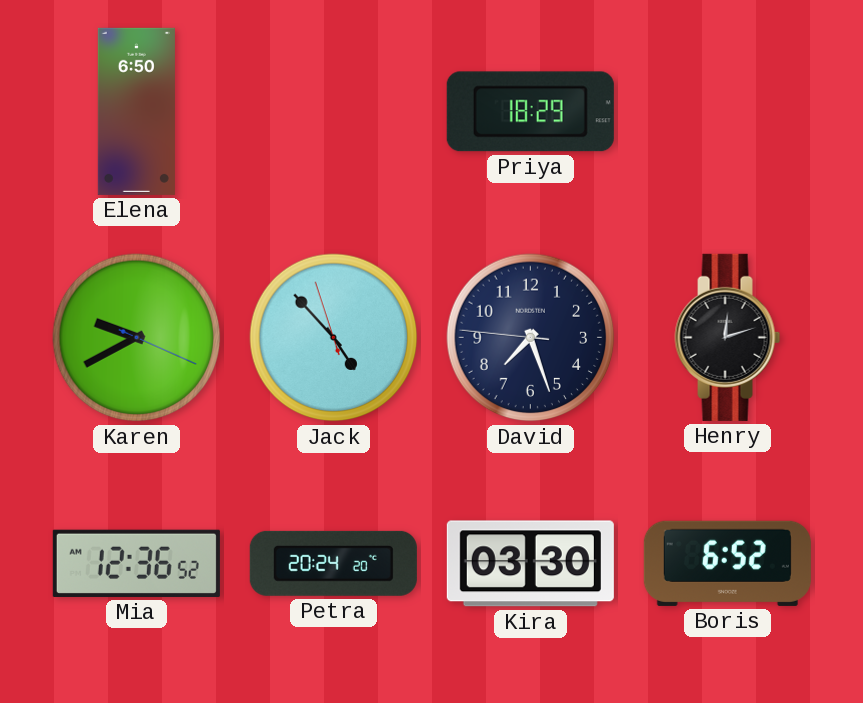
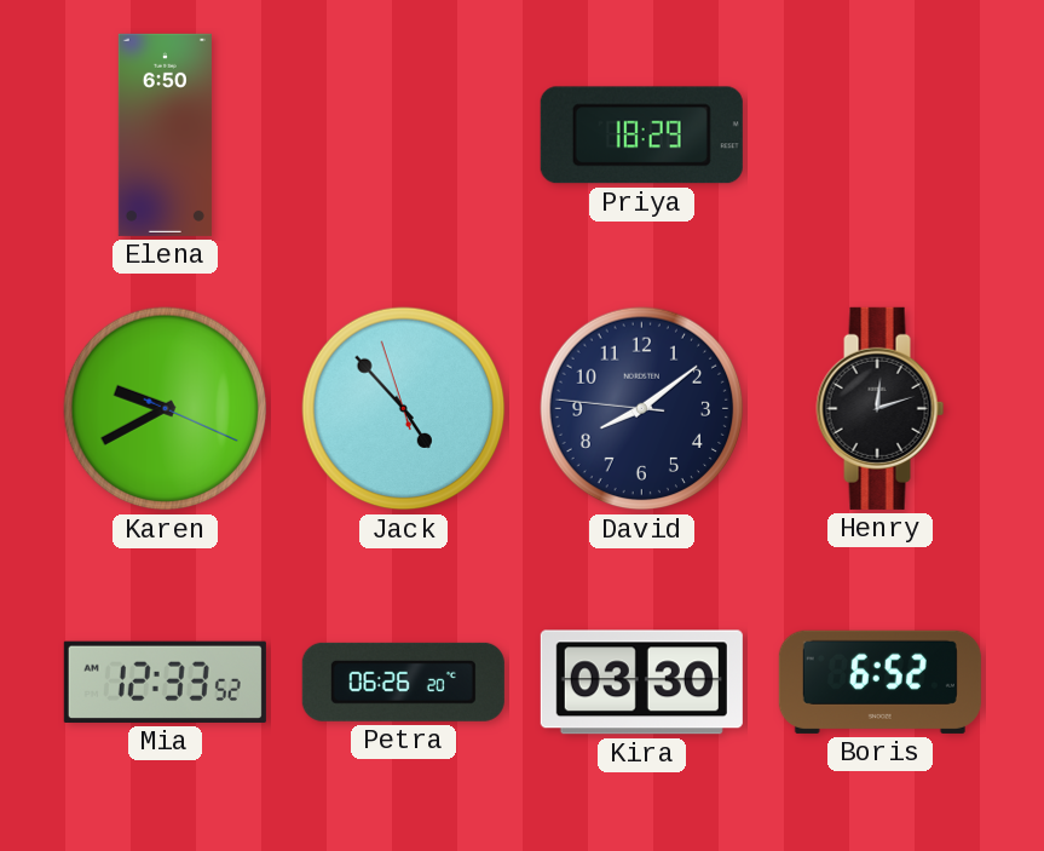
David: 7:26 -> 8:08
Mia: 12:36 -> 12:33
Petra: 20:24 -> 06:26
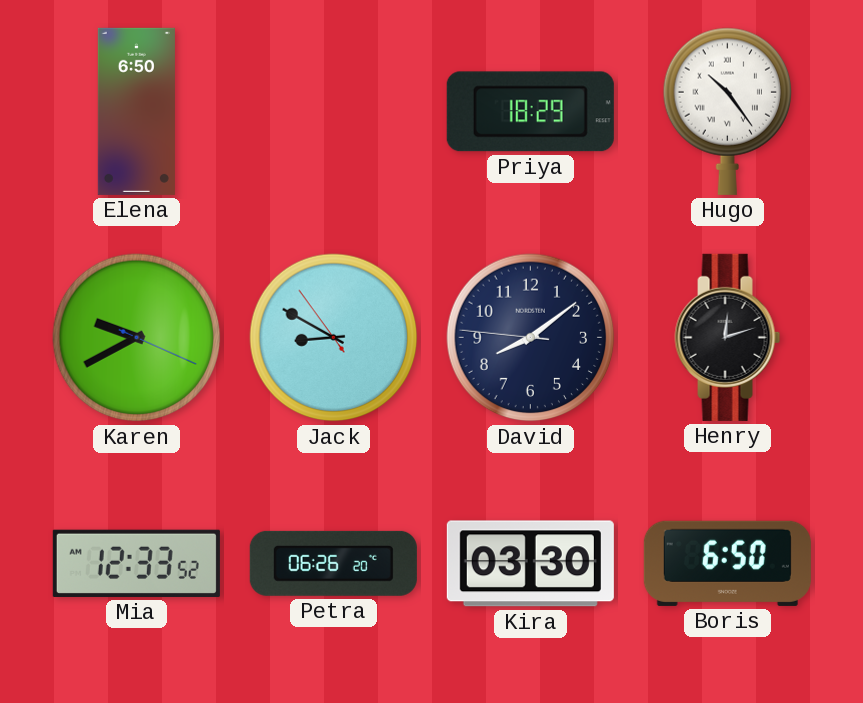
Hugo: none -> 10:24
Jack: 4:52 -> 8:49
Boris: 6:52 -> 6:50
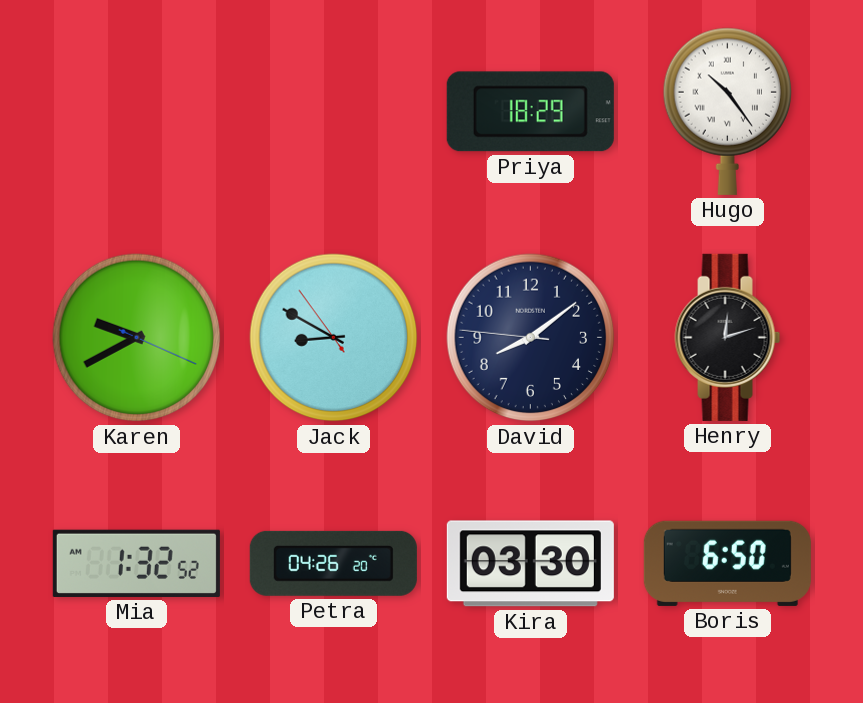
Elena: 6:50 -> none
Mia: 12:33 -> 1:32
Petra: 06:26 -> 04:26
